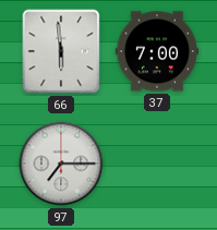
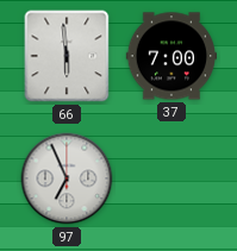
97: 7:15 -> 6:56
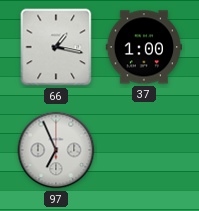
66: 5:59 -> 1:17
37: 7:00 -> 1:00
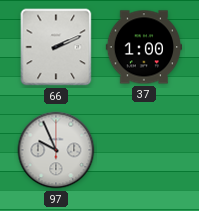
66: 1:17 -> 2:11
97: 6:56 -> 9:56
